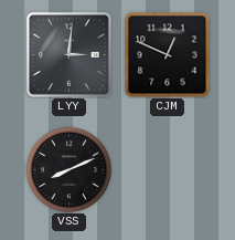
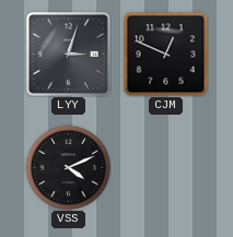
LYY: 3:01 -> 3:03
VSS: 8:11 -> 4:11
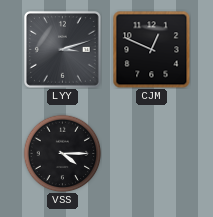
LYY: 3:03 -> 3:12
VSS: 4:11 -> 4:15
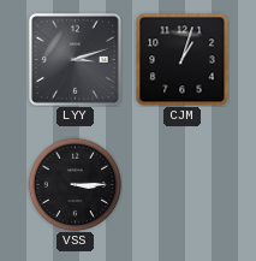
CJM: 12:49 -> 1:03
VSS: 4:15 -> 3:15
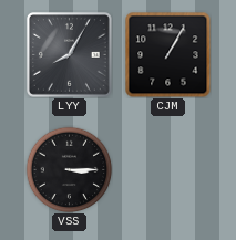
LYY: 3:12 -> 8:05
CJM: 1:03 -> 1:05
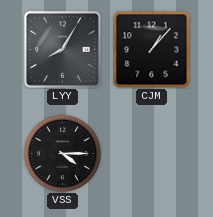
CJM: 1:05 -> 1:07
VSS: 3:15 -> 4:15
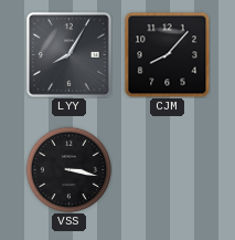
CJM: 1:07 -> 8:07
VSS: 4:15 -> 3:17
